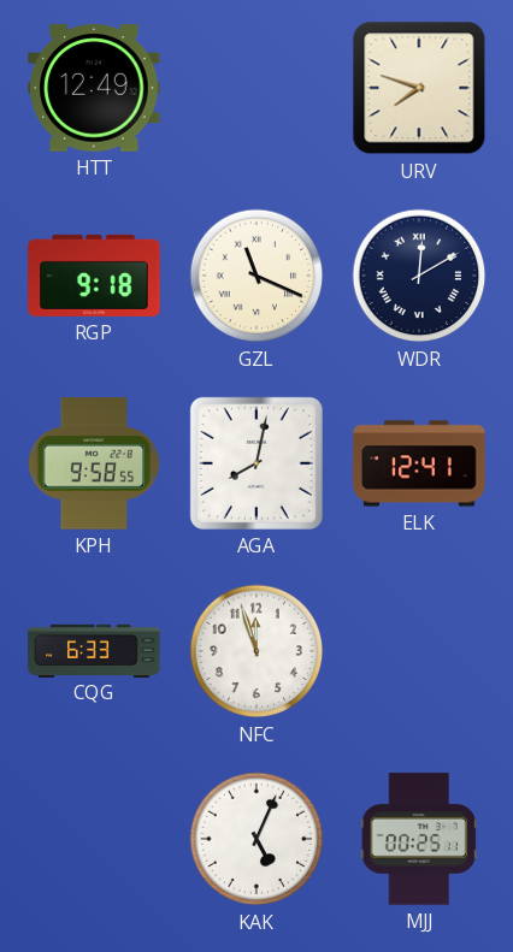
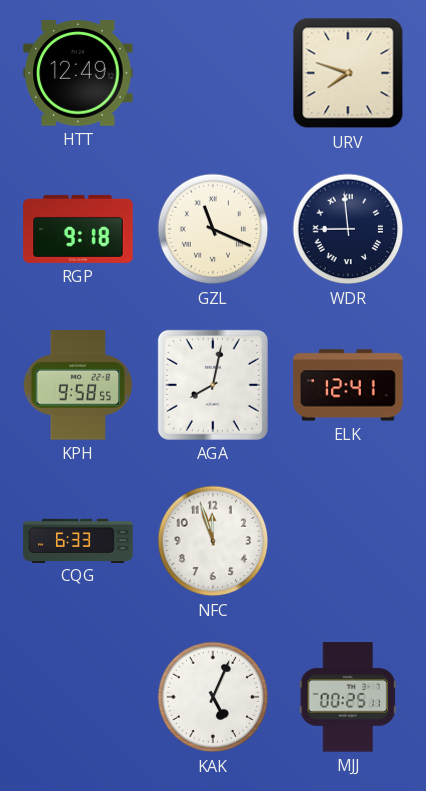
WDR: 12:10 -> 8:59
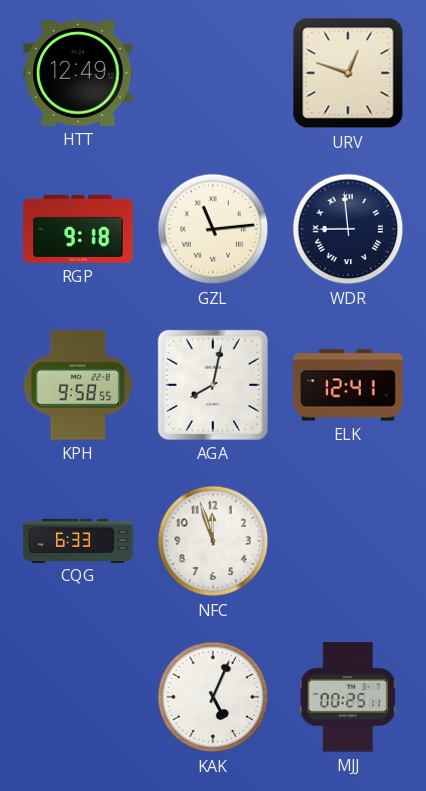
URV: 7:48 -> 12:48
GZL: 11:19 -> 11:14
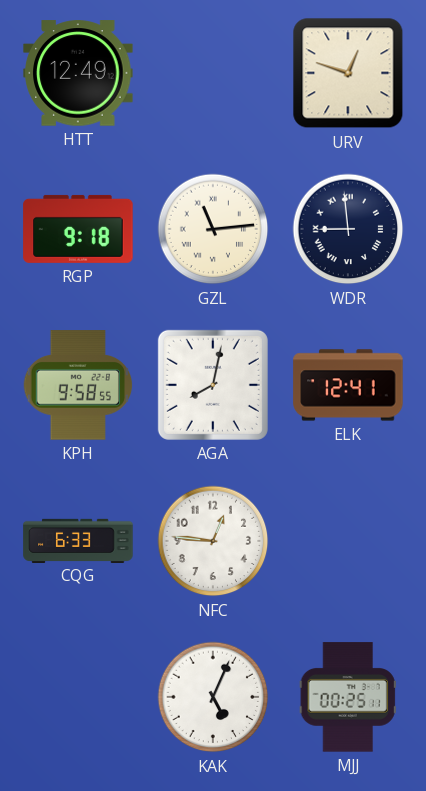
NFC: 11:57 -> 12:46
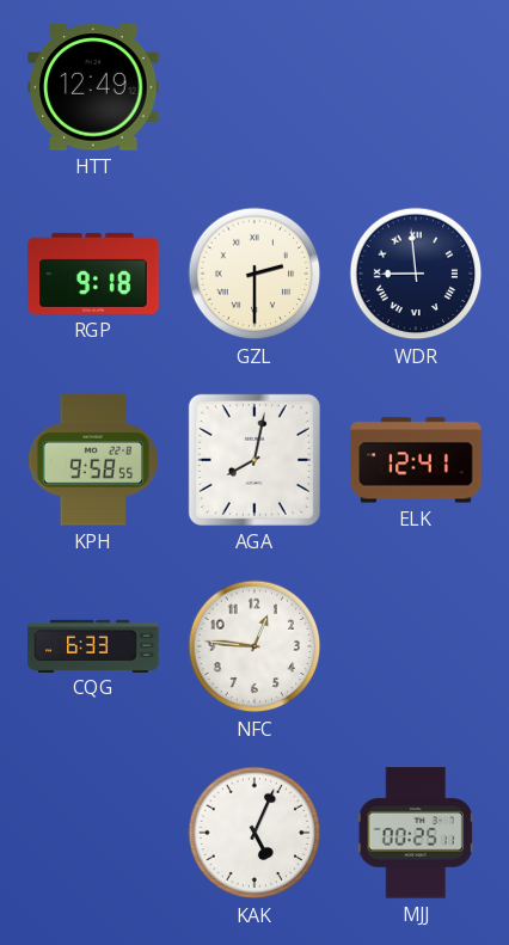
URV: 12:48 -> none
GZL: 11:14 -> 2:30
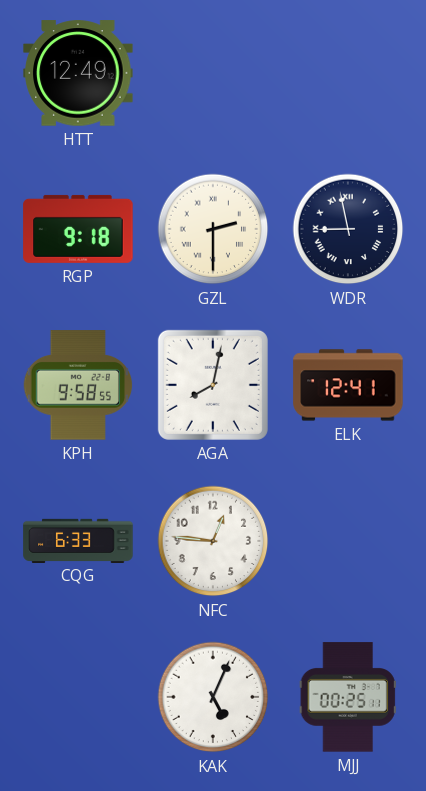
WDR: 8:59 -> 8:58
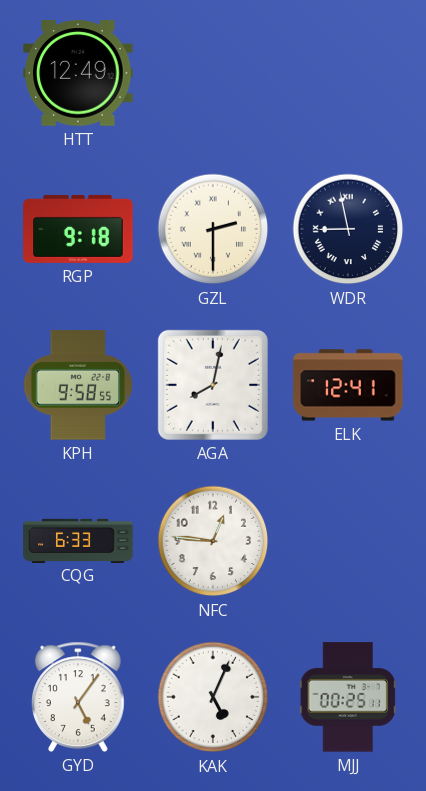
GYD: none -> 5:06
